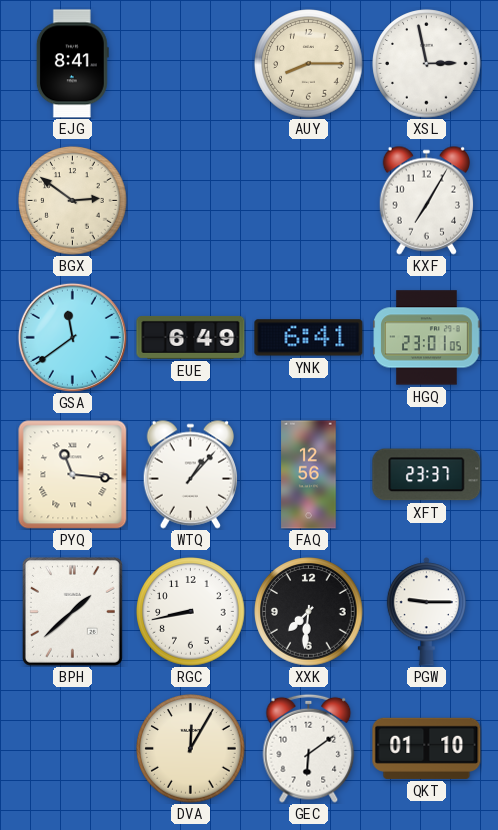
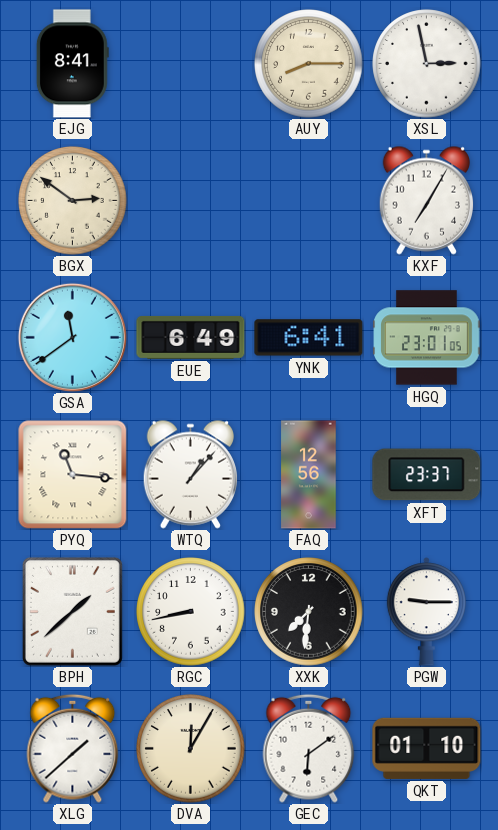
XLG: none -> 1:38
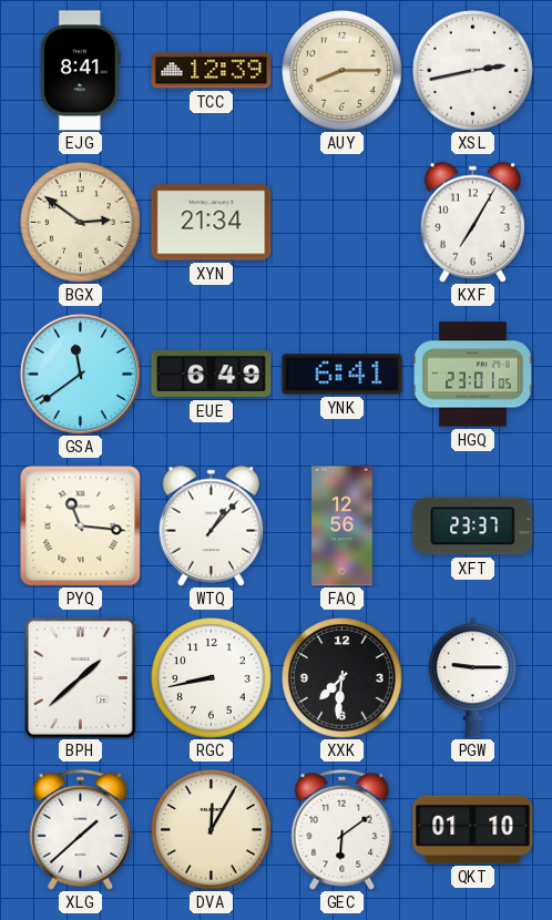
TCC: none -> 12:39
XSL: 2:58 -> 2:43
XYN: none -> 21:34
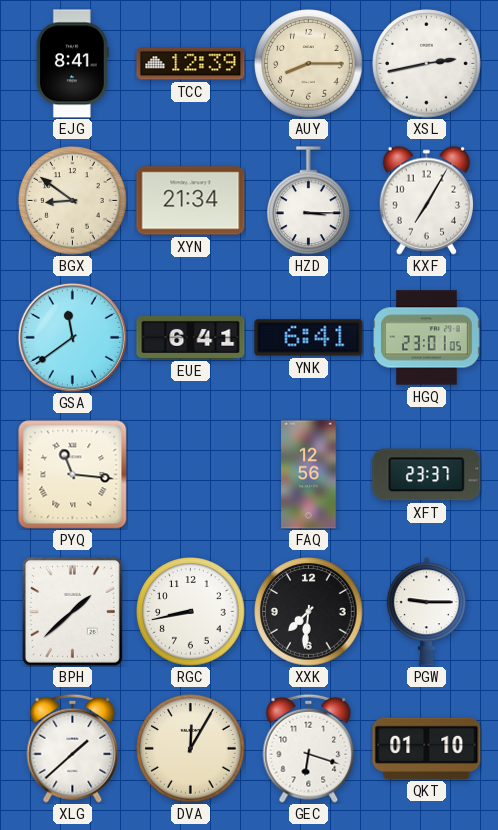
BGX: 2:51 -> 8:51
HZD: none -> 3:15
EUE: 6:49 -> 6:41
WTQ: 1:07 -> none
GEC: 6:09 -> 6:18
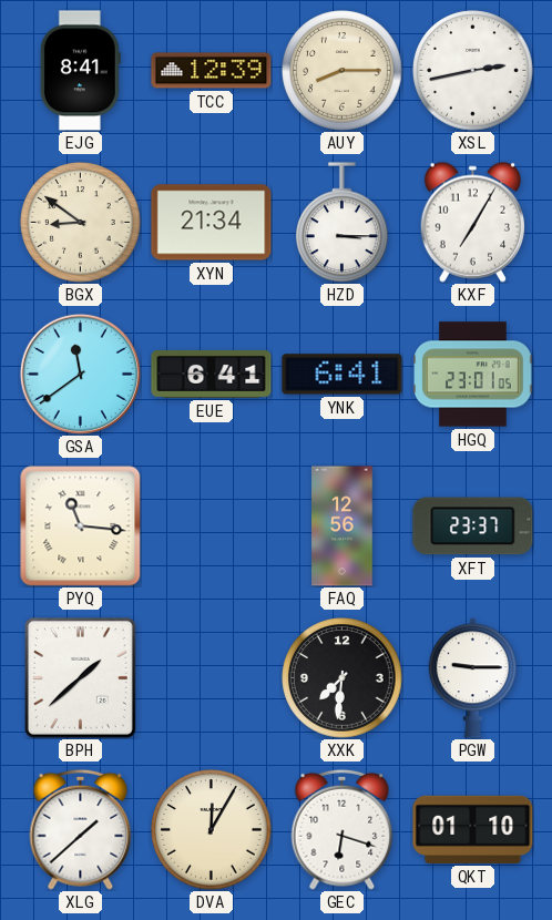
RGC: 8:43 -> none
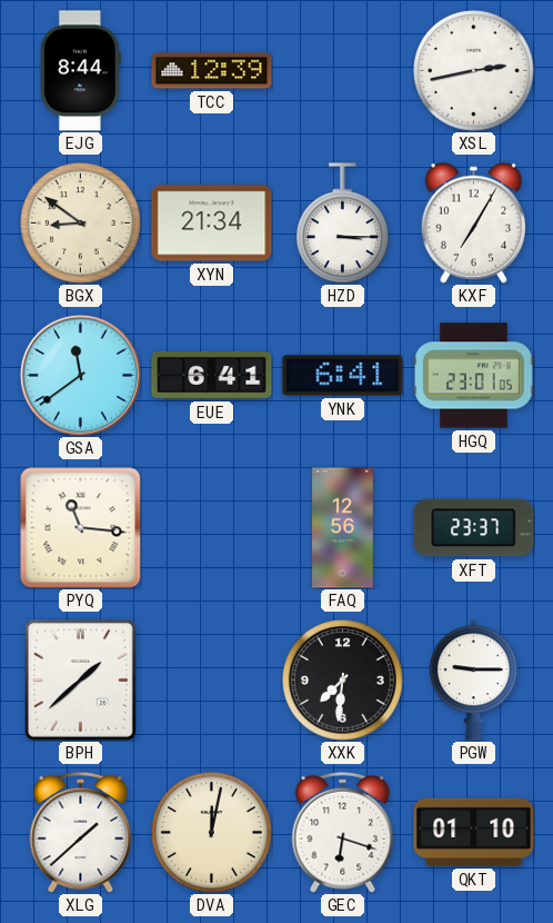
EJG: 8:41 -> 8:44
AUY: 8:15 -> none
DVA: 12:05 -> 12:02
